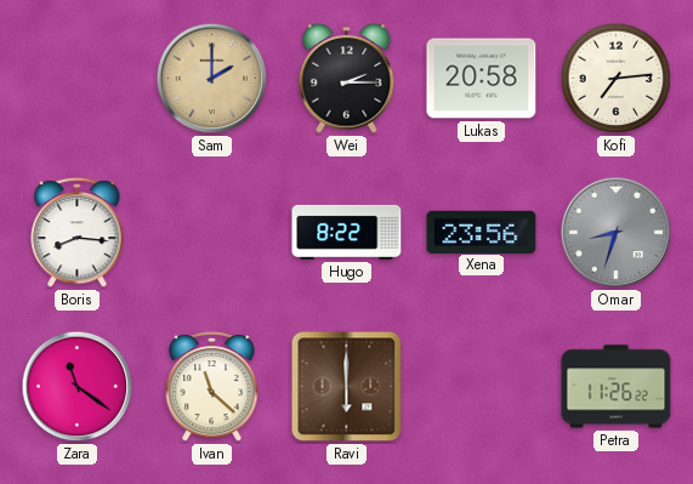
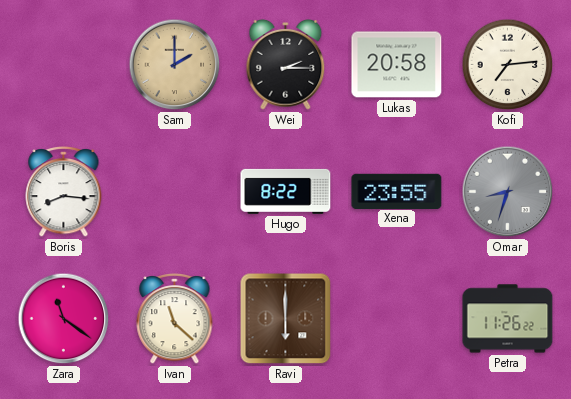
Xena: 23:56 -> 23:55
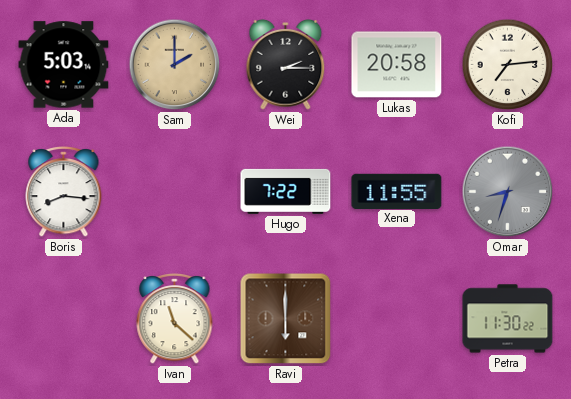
Ada: none -> 5:03
Hugo: 8:22 -> 7:22
Xena: 23:55 -> 11:55
Zara: 11:21 -> none
Petra: 11:26 -> 11:30
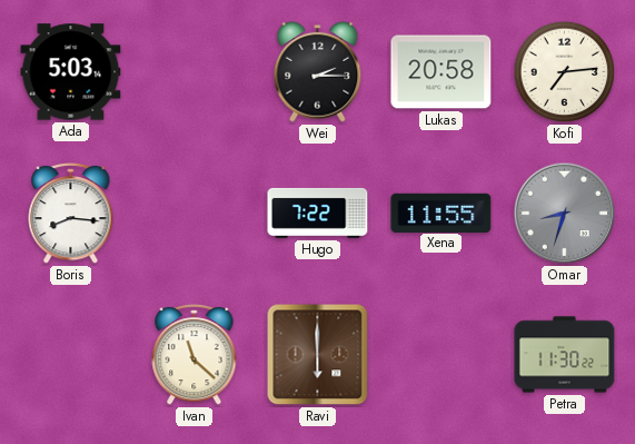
Sam: 2:00 -> none
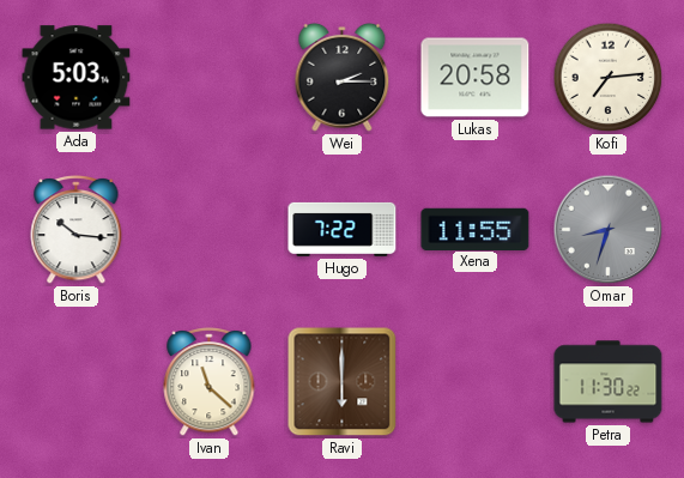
Boris: 8:16 -> 10:16
